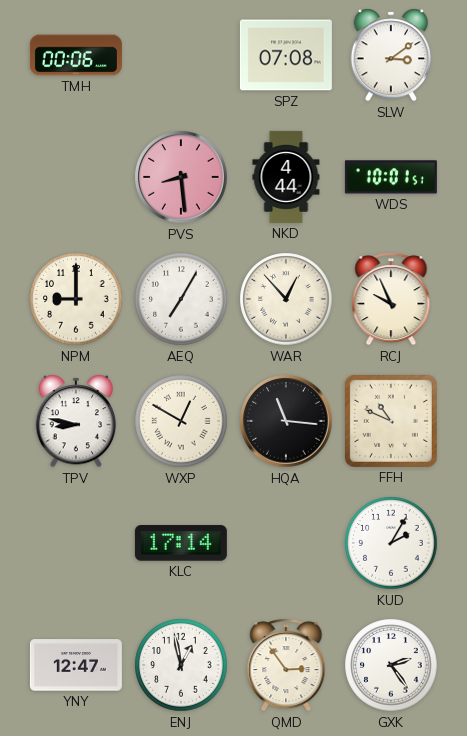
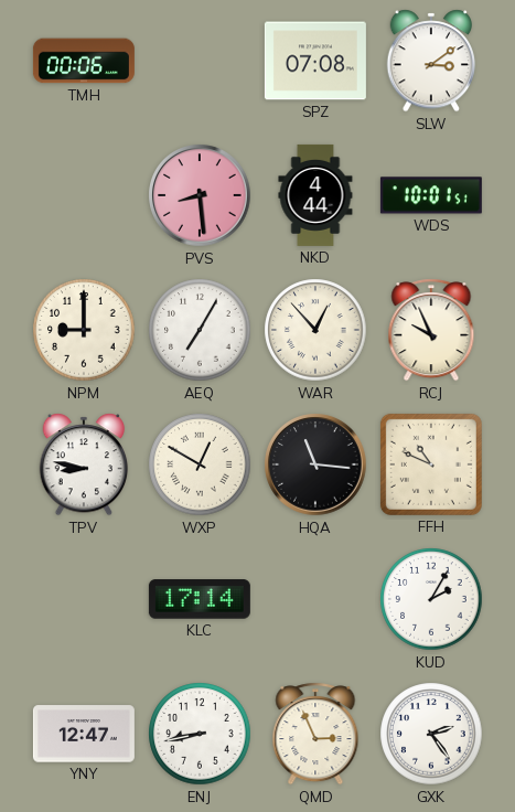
ENJ: 12:58 -> 8:43
QMD: 2:54 -> 2:56
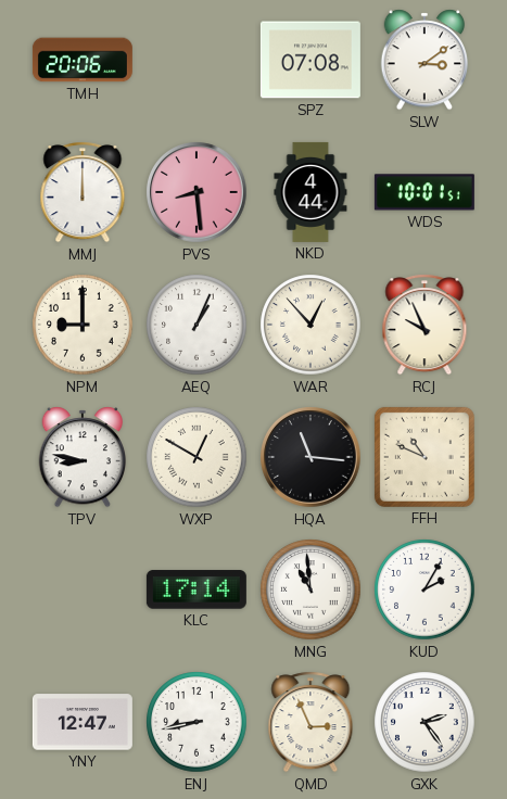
TMH: 00:06 -> 20:06
MMJ: none -> 12:00
AEQ: 7:05 -> 1:04
MNG: none -> 10:59
